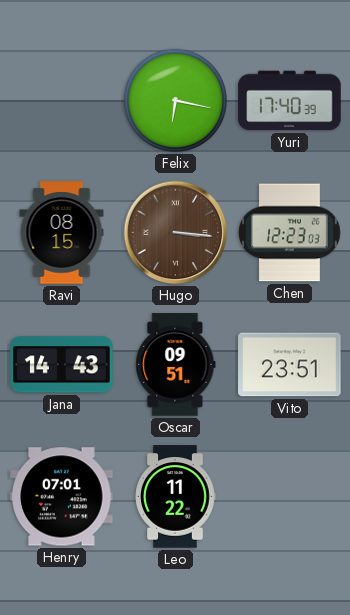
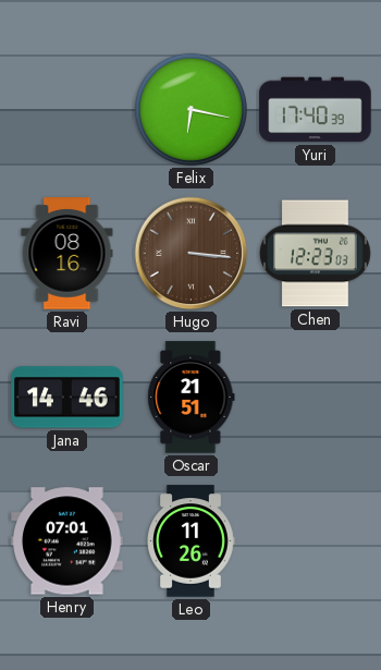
Ravi: 08:15 -> 08:16
Jana: 14:43 -> 14:46
Oscar: 09:51 -> 21:51
Vito: 23:51 -> none
Leo: 11:22 -> 11:26
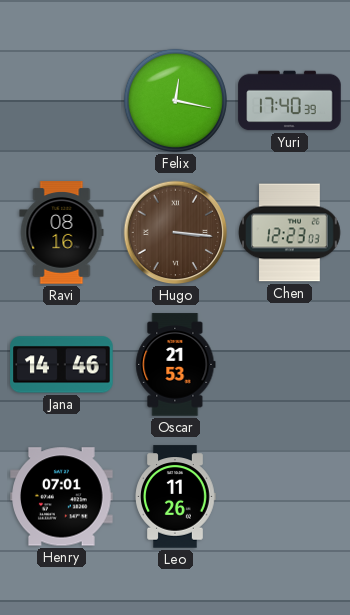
Felix: 6:17 -> 12:17
Oscar: 21:51 -> 21:53
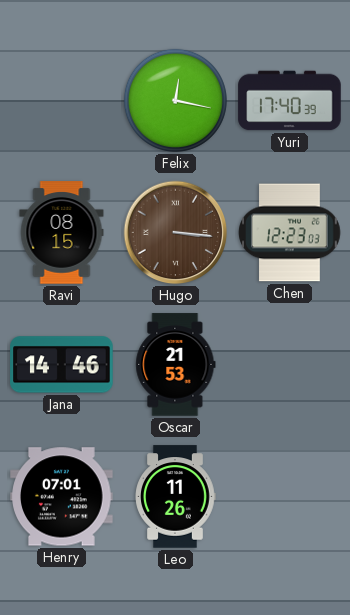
Ravi: 08:16 -> 08:15
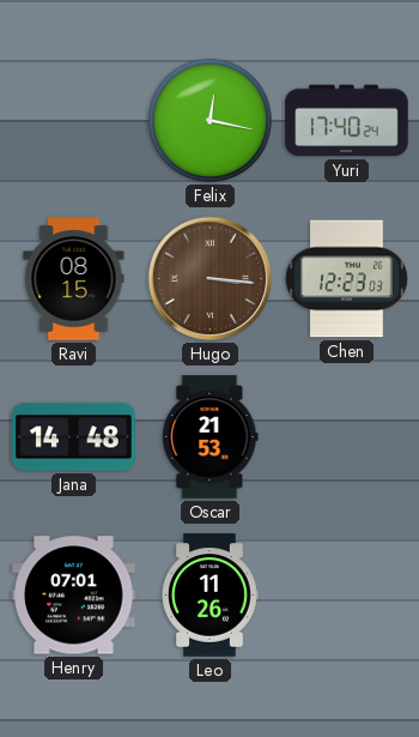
Yuri: 17:40:39 -> 17:40:24
Jana: 14:46 -> 14:48
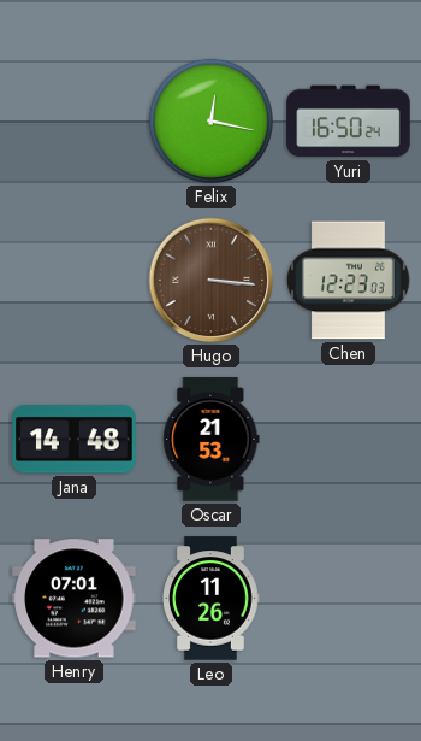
Yuri: 17:40 -> 16:50
Ravi: 08:15 -> none
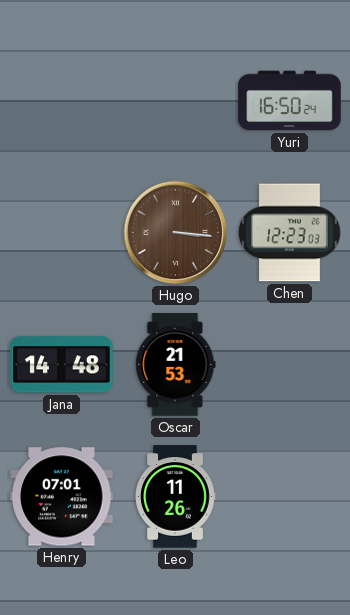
Felix: 12:17 -> none
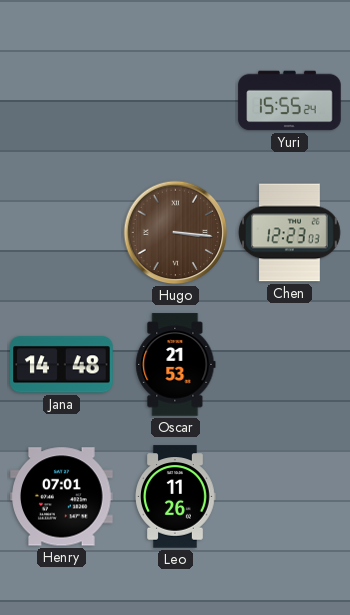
Yuri: 16:50 -> 15:55
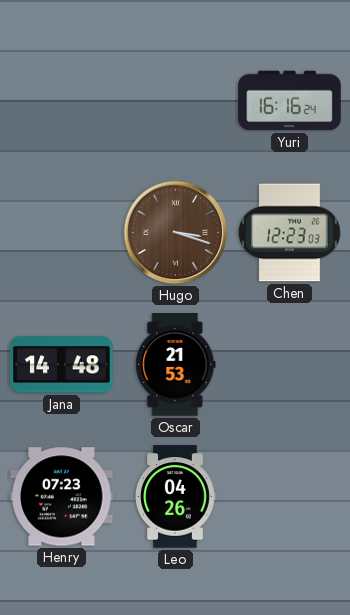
Yuri: 15:55 -> 16:16
Hugo: 3:16 -> 3:18
Henry: 07:01 -> 07:23
Leo: 11:26 -> 04:26
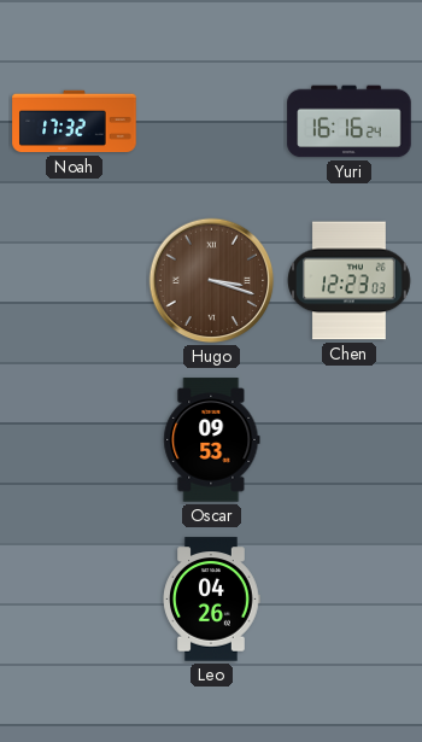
Noah: none -> 17:32
Jana: 14:48 -> none
Oscar: 21:53 -> 09:53
Henry: 07:23 -> none
